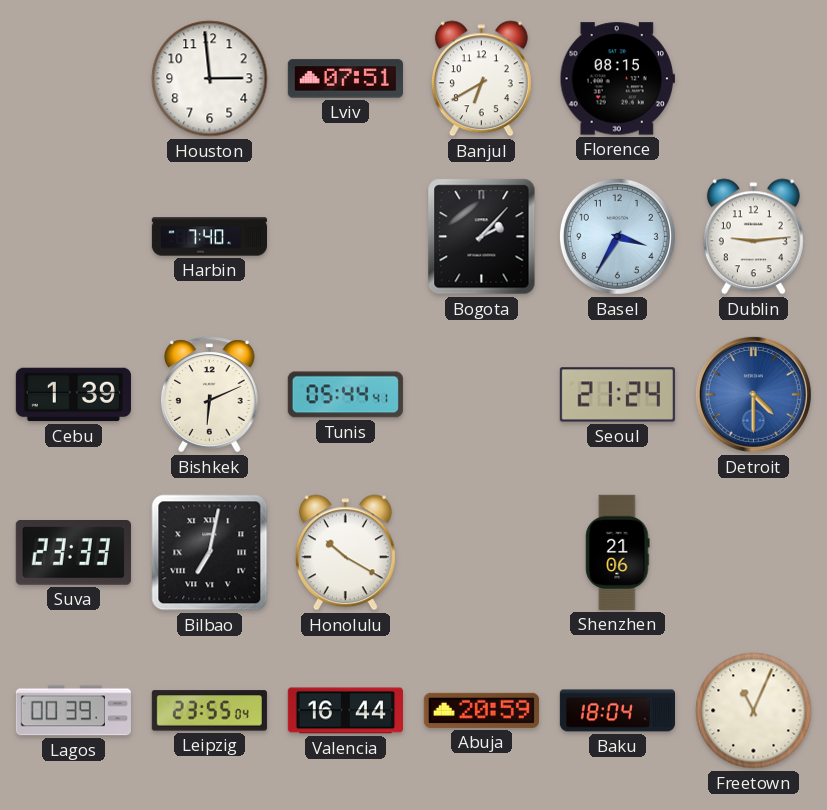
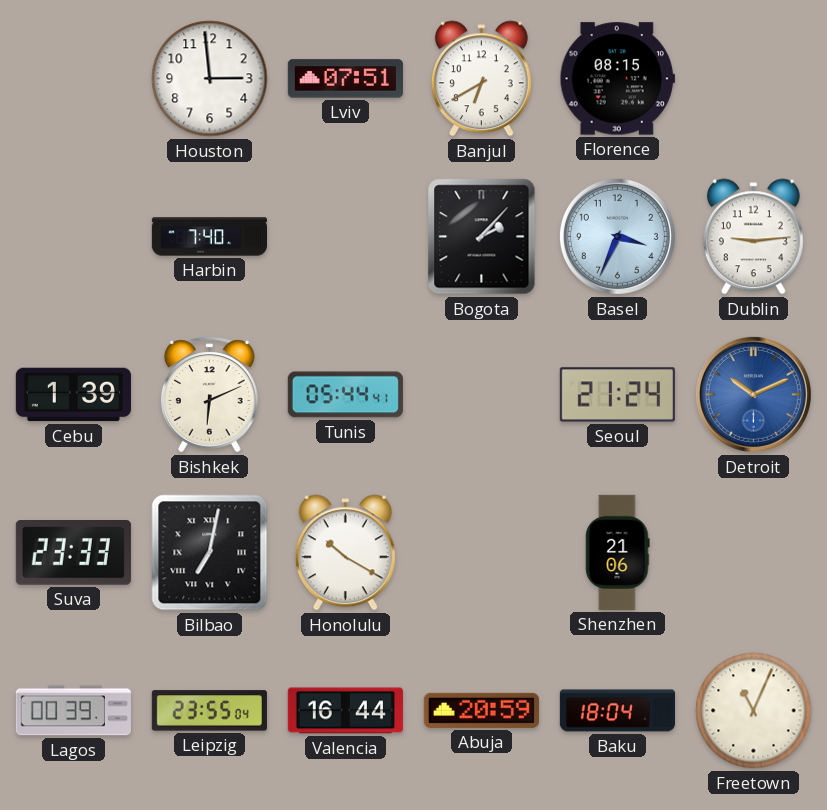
Basel: 3:35 -> 3:34
Detroit: 4:30 -> 10:11
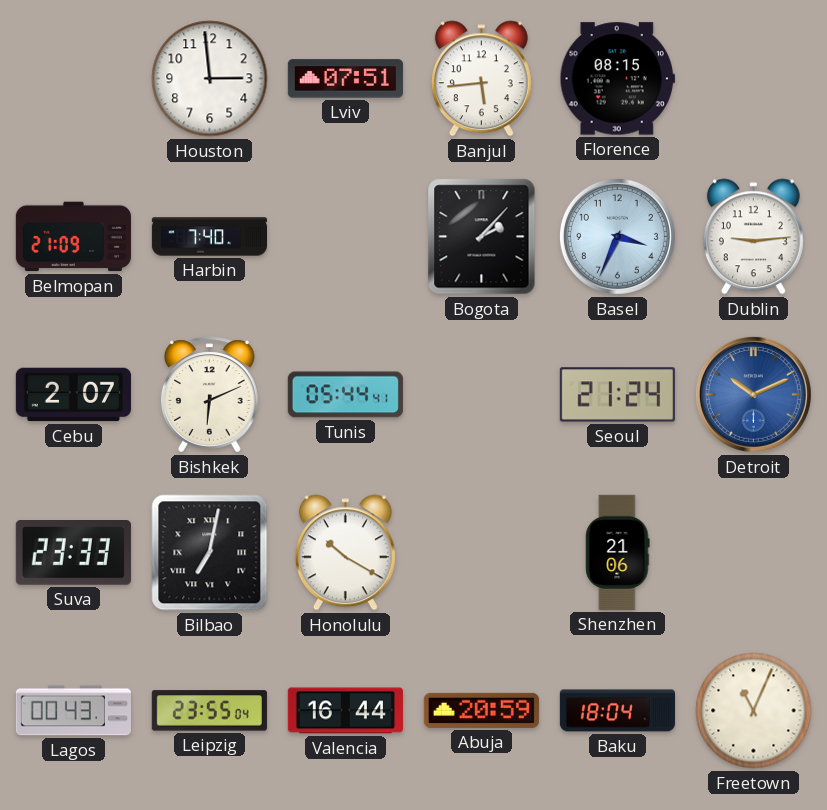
Banjul: 6:40 -> 5:44
Belmopan: none -> 21:09
Cebu: 1:39 -> 2:07
Lagos: 00:39 -> 00:43
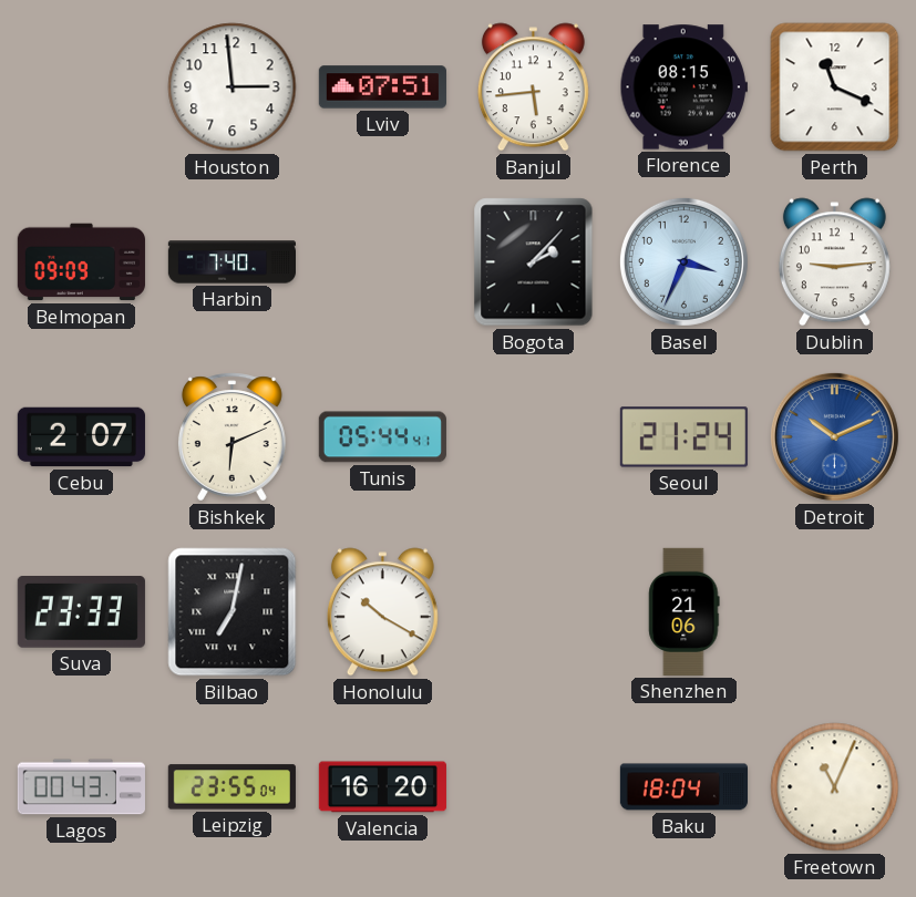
Perth: none -> 11:19
Belmopan: 21:09 -> 09:09
Valencia: 16:44 -> 16:20
Abuja: 20:59 -> none
